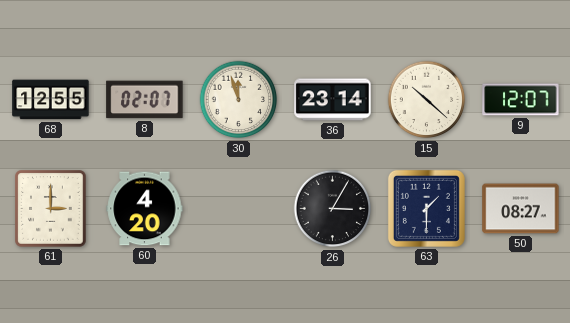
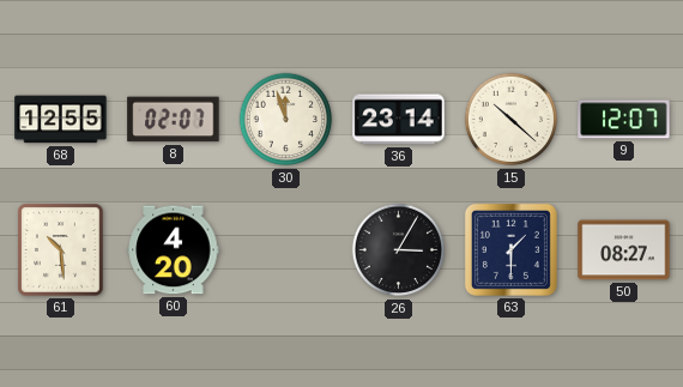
61: 3:00 -> 10:29
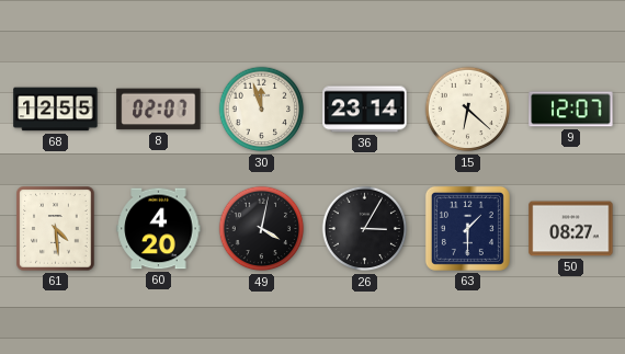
15: 10:22 -> 6:22
61: 10:29 -> 4:29
49: none -> 4:02
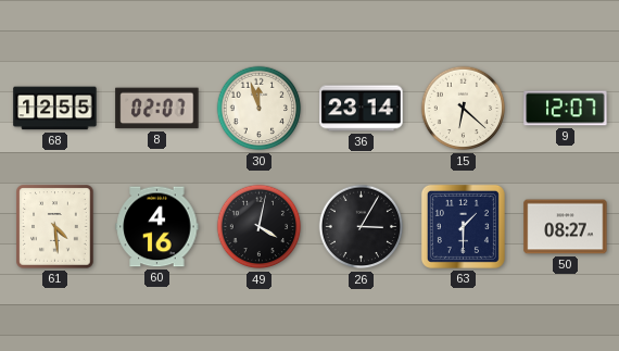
60: 4:20 -> 4:16
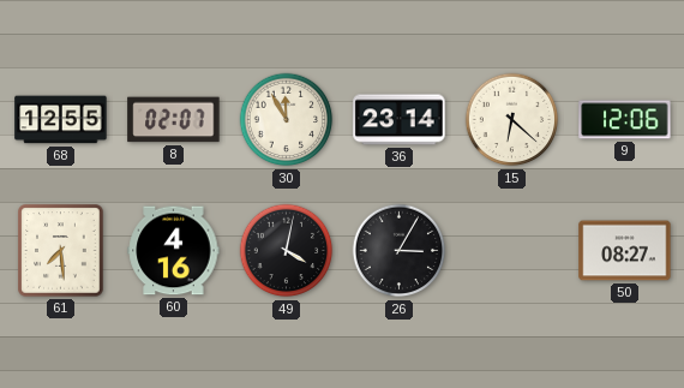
30: 11:57 -> 11:55
9: 12:07 -> 12:06
61: 4:29 -> 7:29
63: 1:30 -> none
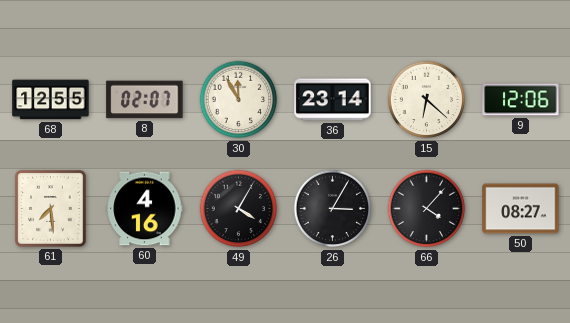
49: 4:02 -> 4:05
66: none -> 4:07
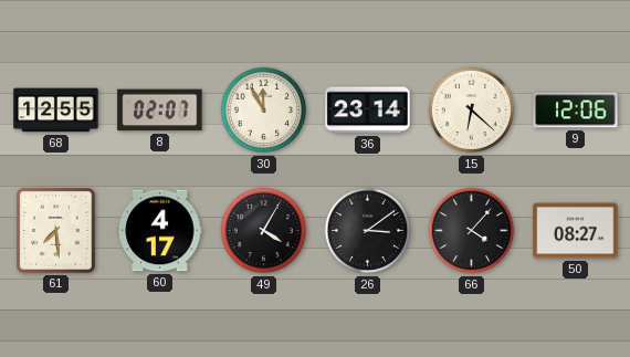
60: 4:16 -> 4:17
26: 3:05 -> 3:09
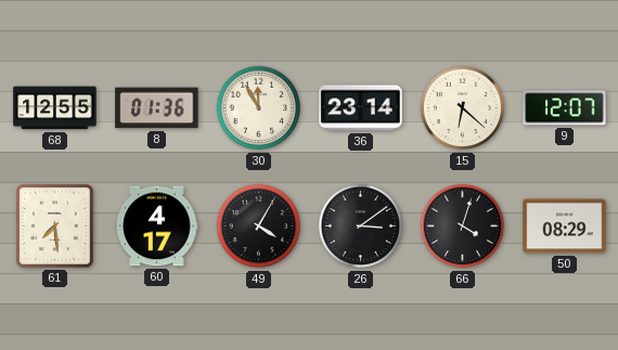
8: 02:07 -> 01:36
9: 12:06 -> 12:07
66: 4:07 -> 4:03
50: 08:27 -> 08:29
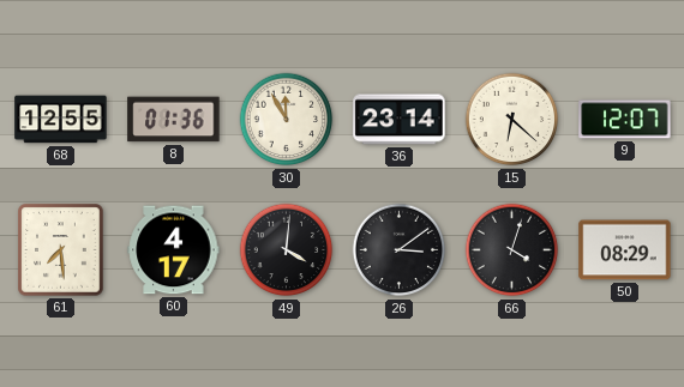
49: 4:05 -> 4:01
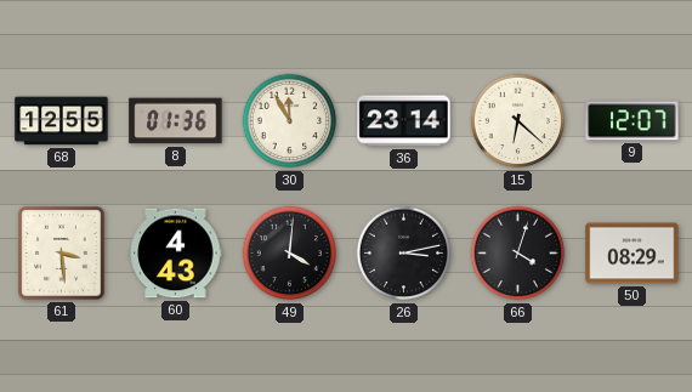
61: 7:29 -> 3:29
60: 4:17 -> 4:43
26: 3:09 -> 3:13
